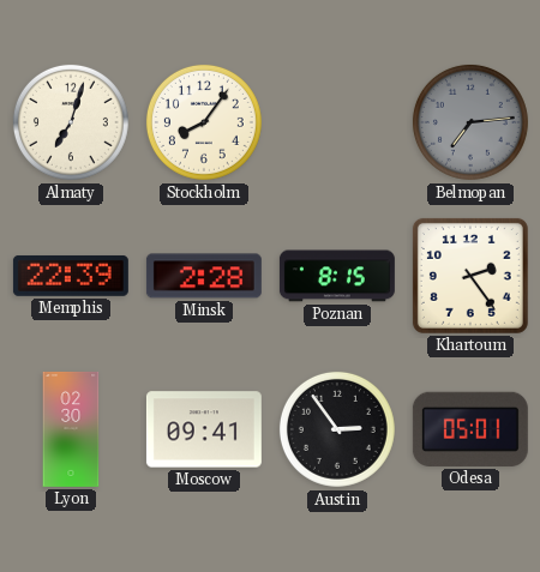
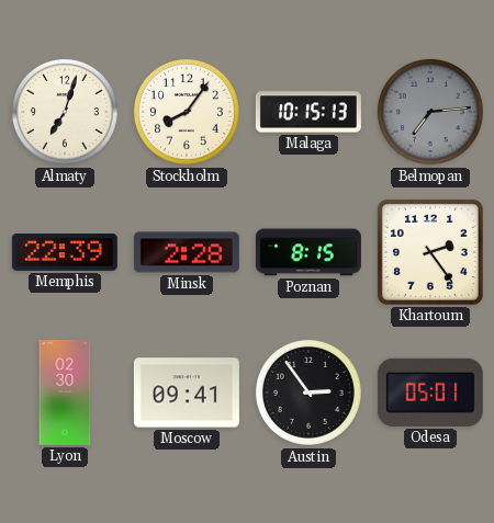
Malaga: none -> 10:15
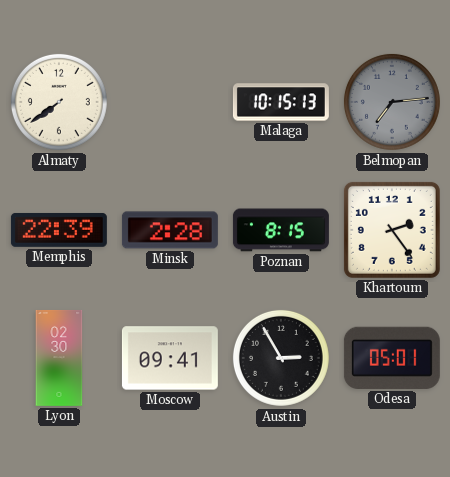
Almaty: 7:03 -> 7:39
Stockholm: 8:06 -> none
Austin: 2:54 -> 2:55
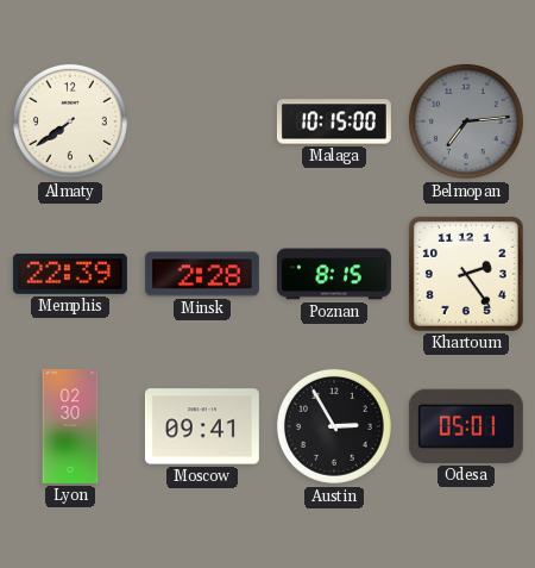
Malaga: 10:15:13 -> 10:15:00
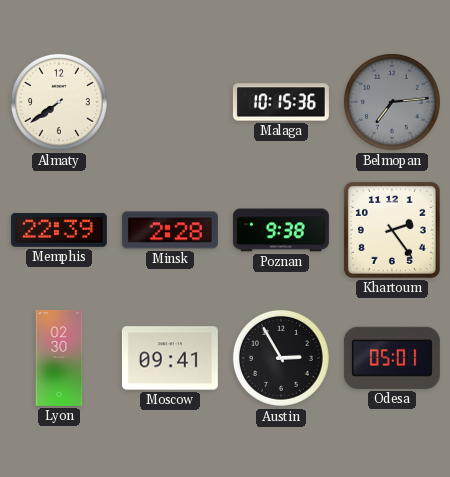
Malaga: 10:15:00 -> 10:15:36
Poznan: 8:15 -> 9:38
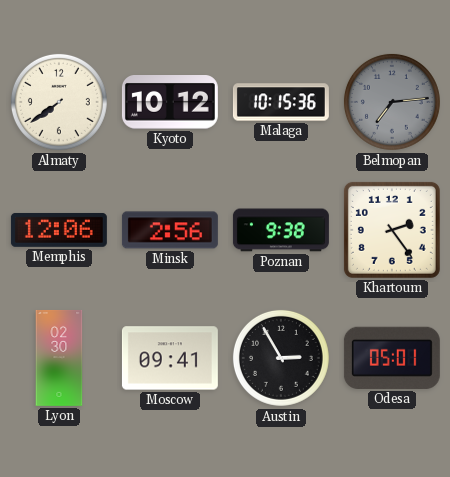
Kyoto: none -> 10:12
Memphis: 22:39 -> 12:06
Minsk: 2:28 -> 2:56
